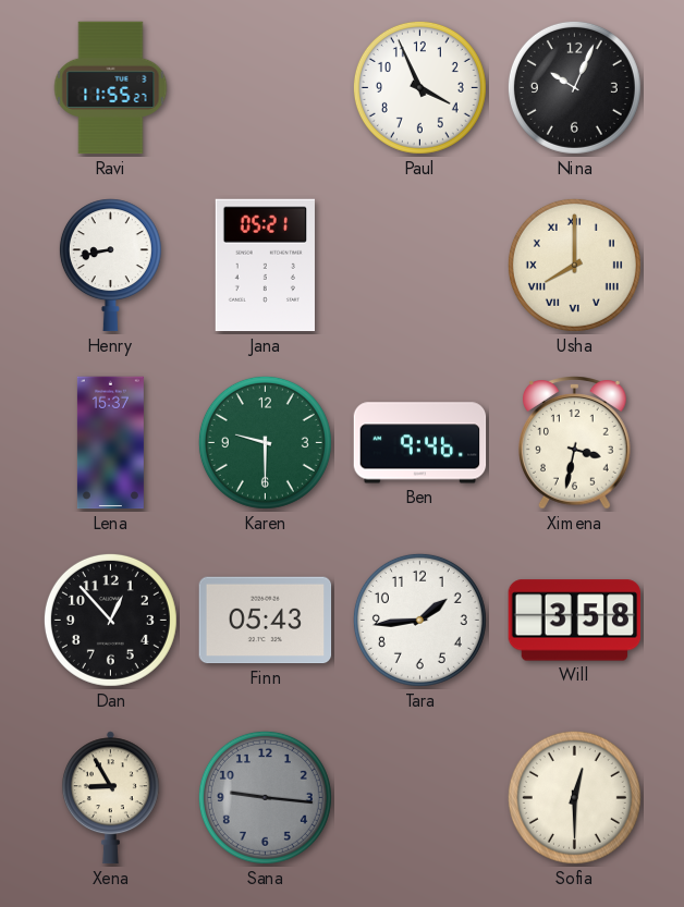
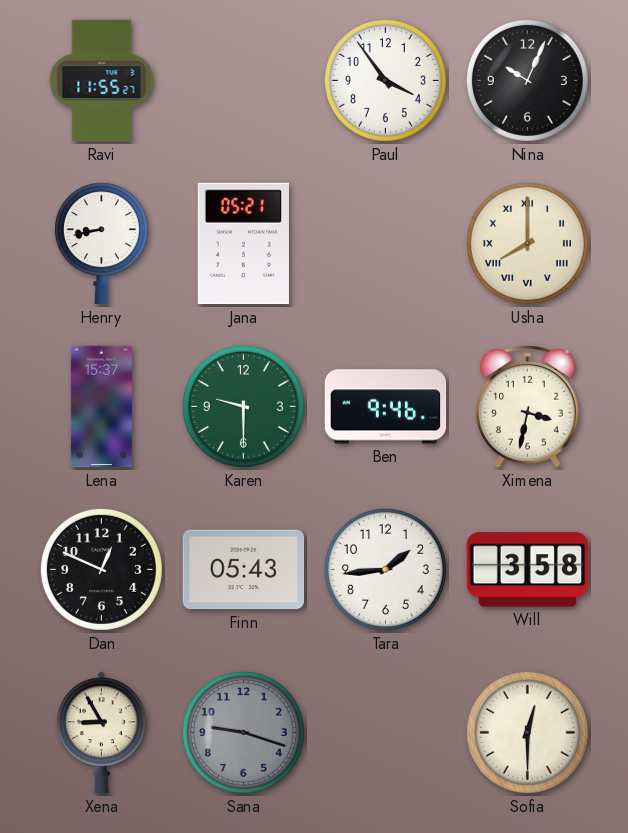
Paul: 3:56 -> 3:54
Dan: 12:53 -> 12:49
Sana: 9:16 -> 9:18
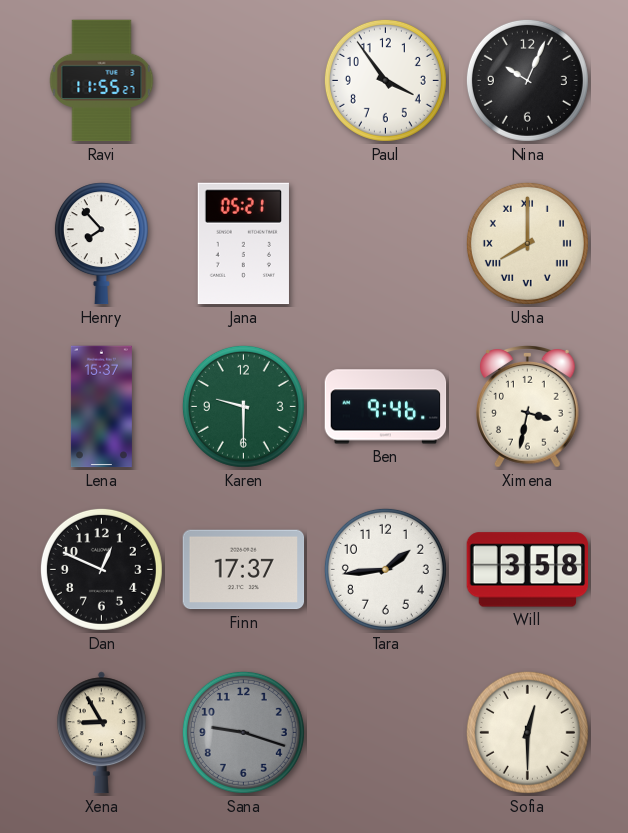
Henry: 8:43 -> 7:53
Finn: 05:43 -> 17:37
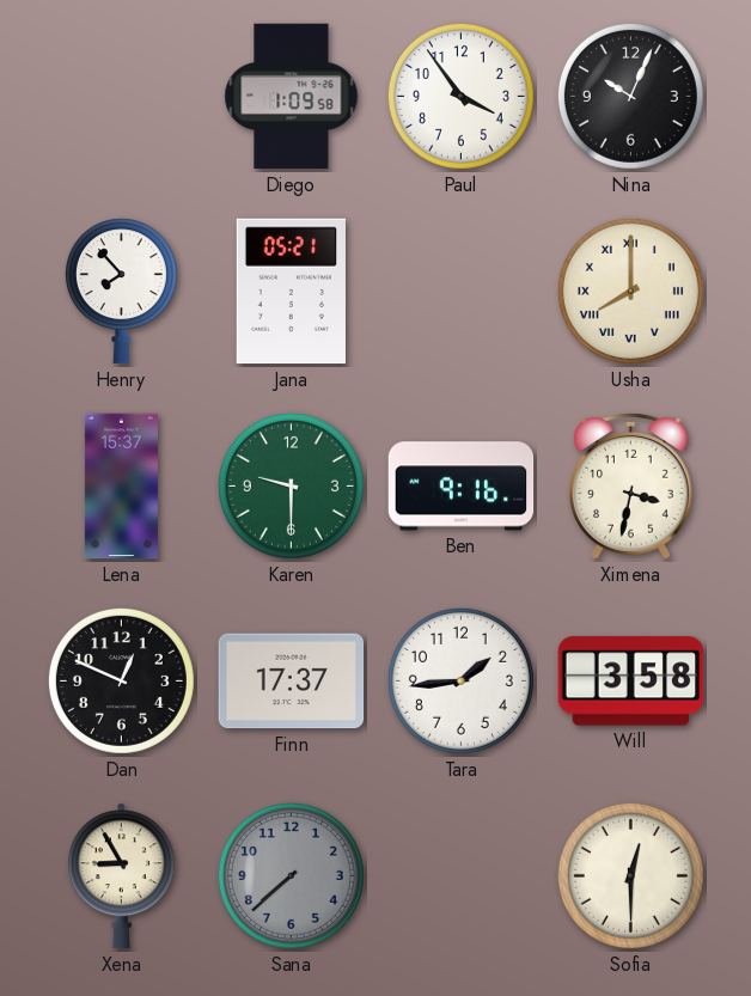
Ravi: 11:55 -> none
Diego: none -> 1:09
Ben: 9:46 -> 9:16
Sana: 9:18 -> 7:38
